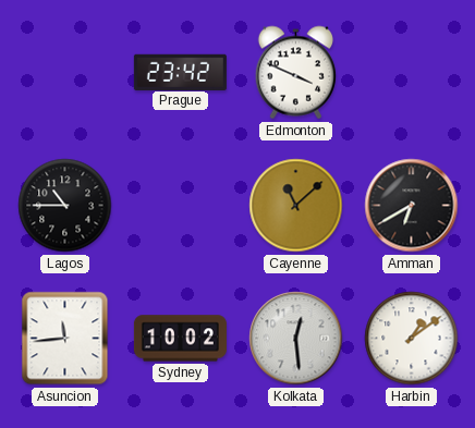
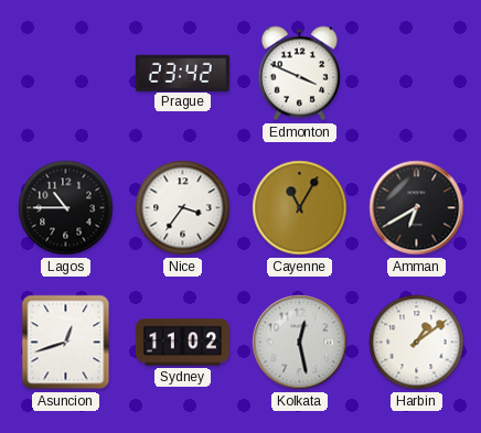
Nice: none -> 3:36
Cayenne: 11:08 -> 11:05
Asuncion: 11:44 -> 12:42
Sydney: 10:02 -> 11:02
Kolkata: 12:29 -> 12:28
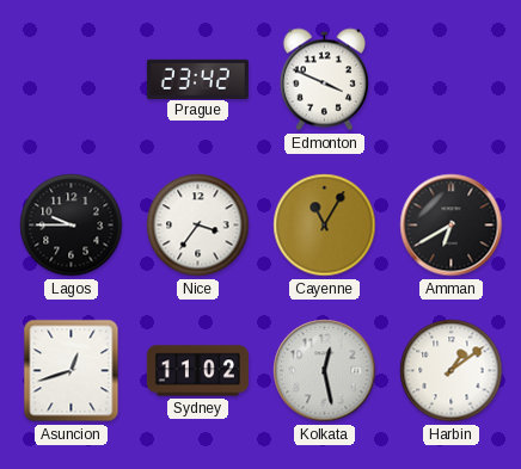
Lagos: 10:45 -> 9:45
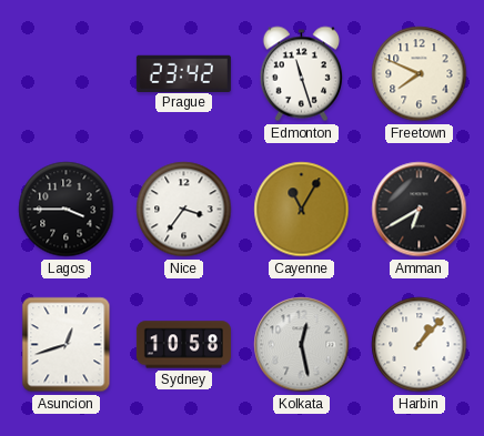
Edmonton: 3:49 -> 11:27
Freetown: none -> 7:49
Lagos: 9:45 -> 3:45
Sydney: 11:02 -> 10:58
Harbin: 1:09 -> 1:07
